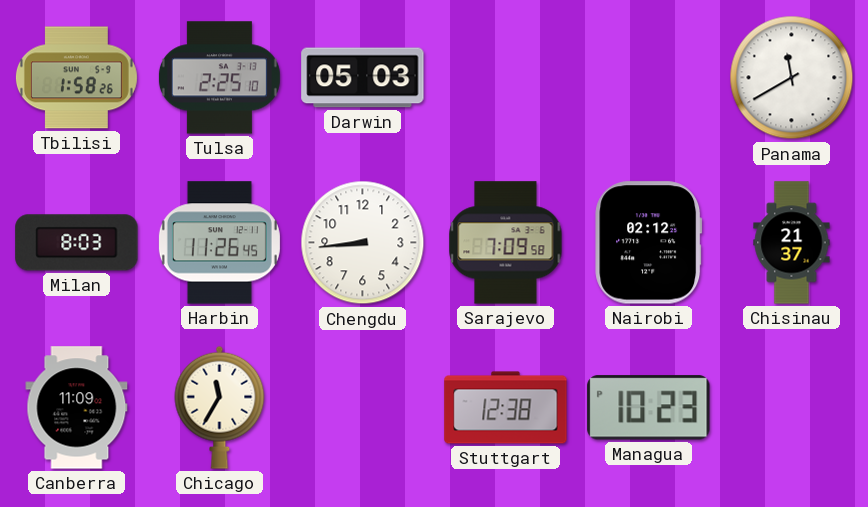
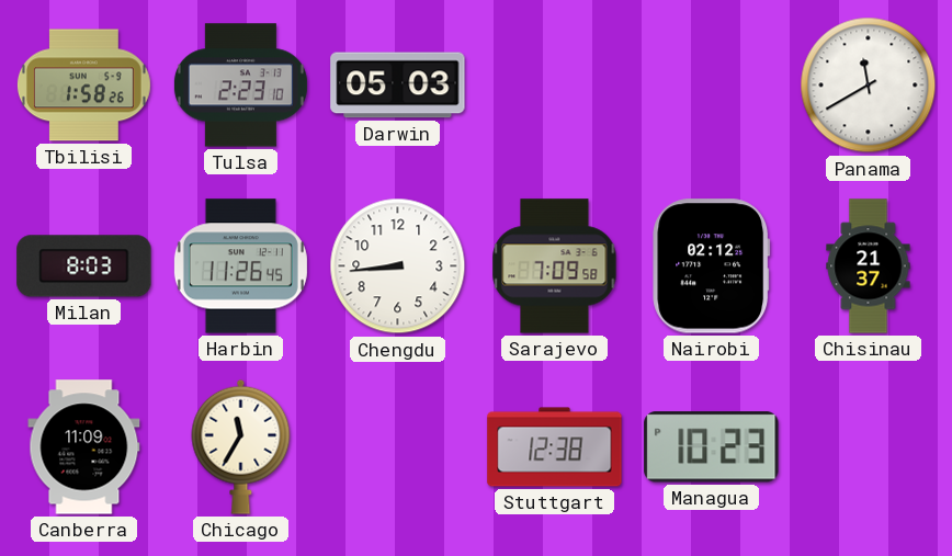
Tulsa: 2:25 -> 2:23
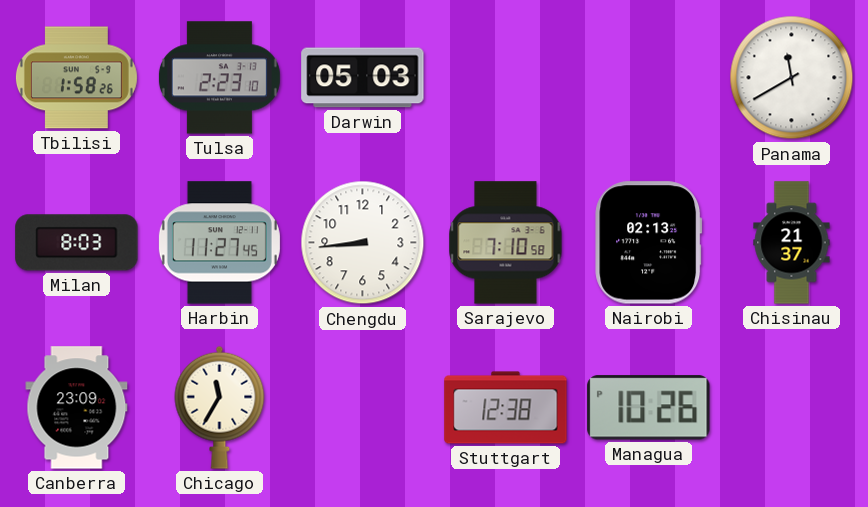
Harbin: 11:26 -> 11:27
Sarajevo: 7:09 -> 7:10
Nairobi: 02:12 -> 02:13
Canberra: 11:09 -> 23:09
Managua: 10:23 -> 10:26
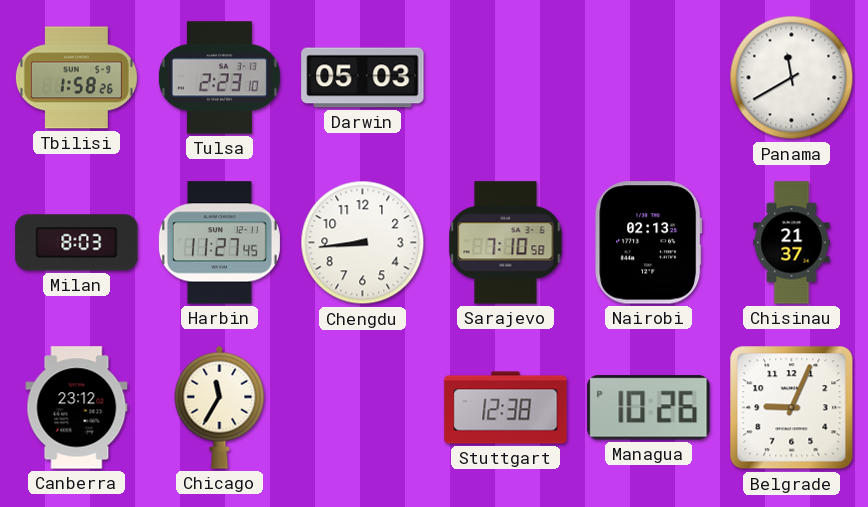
Canberra: 23:09 -> 23:12
Belgrade: none -> 9:04
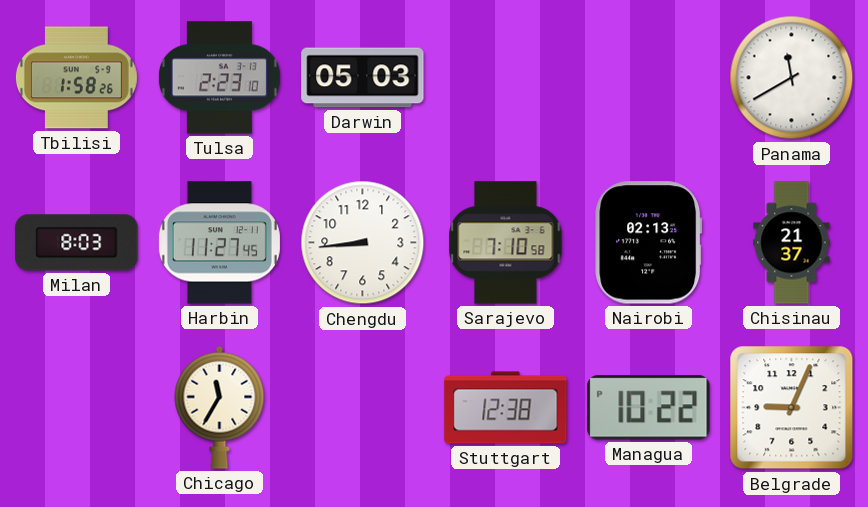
Canberra: 23:12 -> none
Managua: 10:26 -> 10:22
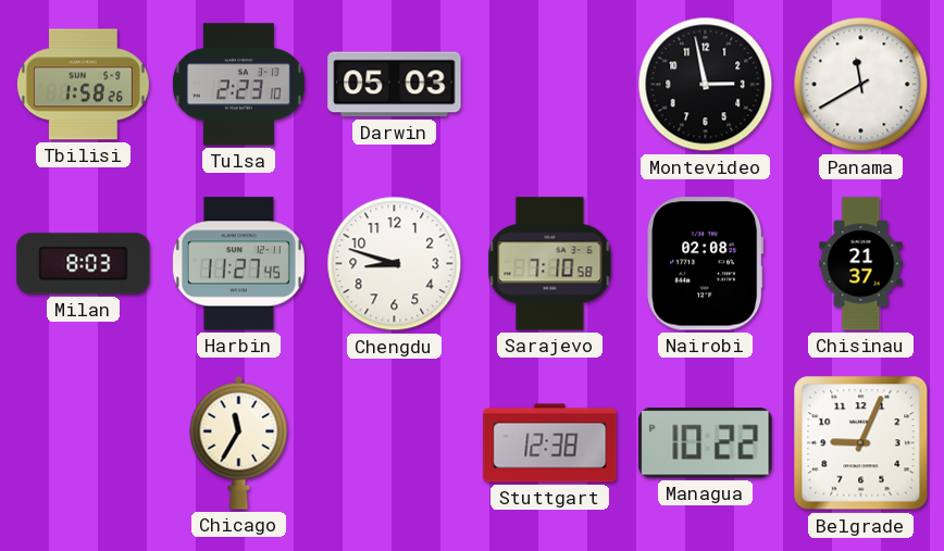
Montevideo: none -> 2:58
Chengdu: 8:44 -> 8:48
Nairobi: 02:13 -> 02:08
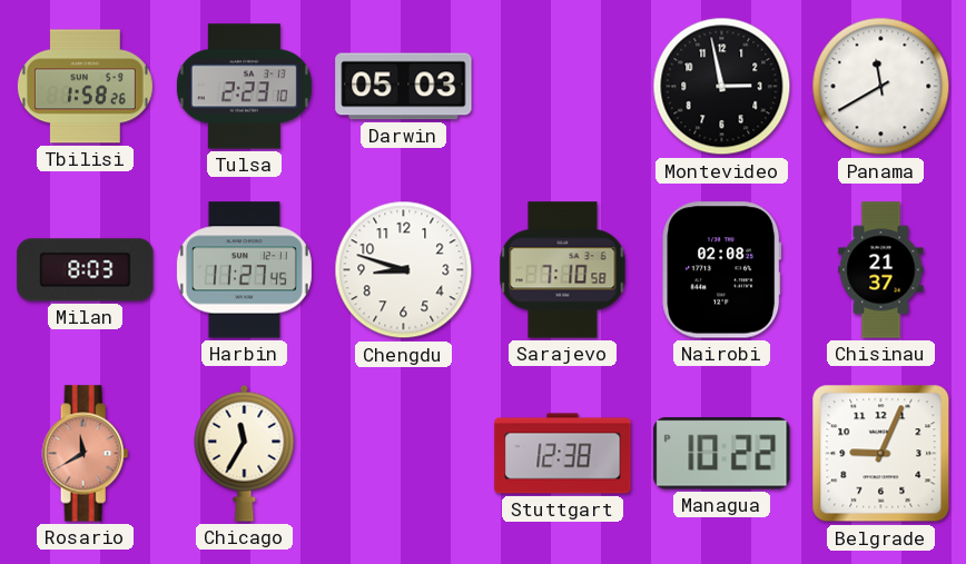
Rosario: none -> 11:40
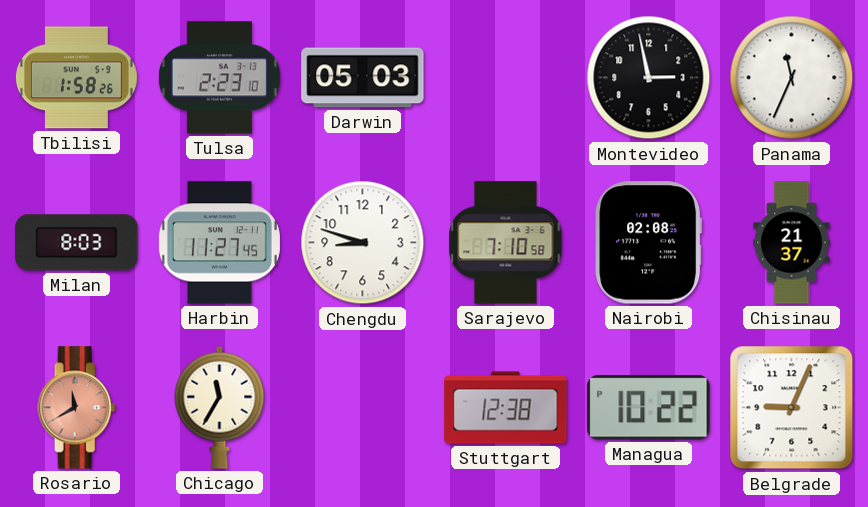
Panama: 11:40 -> 11:34
